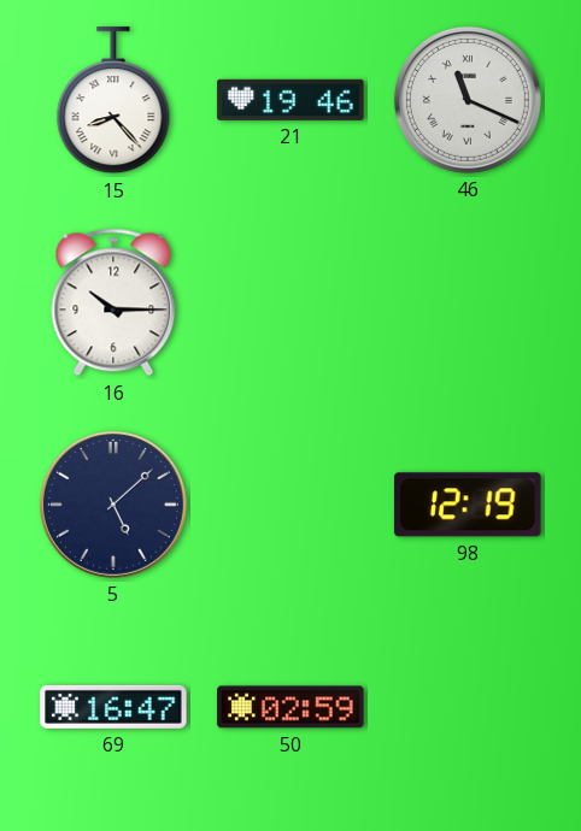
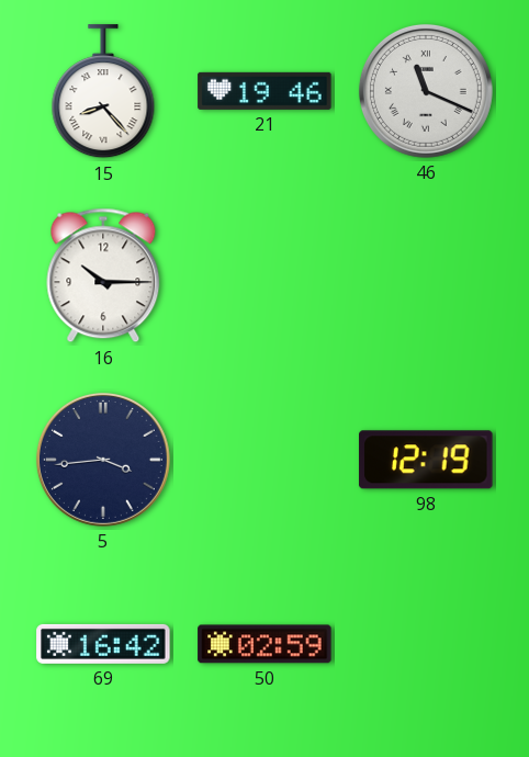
5: 5:08 -> 3:44
69: 16:47 -> 16:42
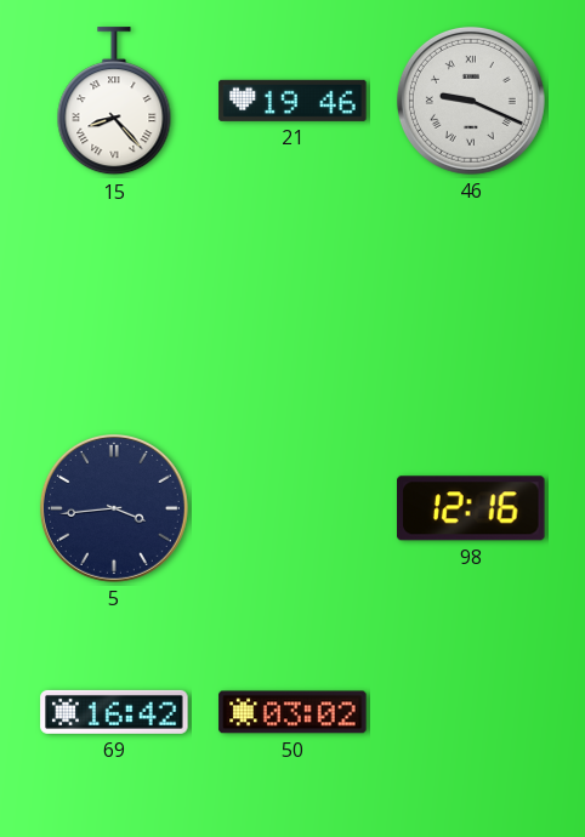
46: 11:19 -> 9:19
16: 10:15 -> none
98: 12:19 -> 12:16
50: 02:59 -> 03:02
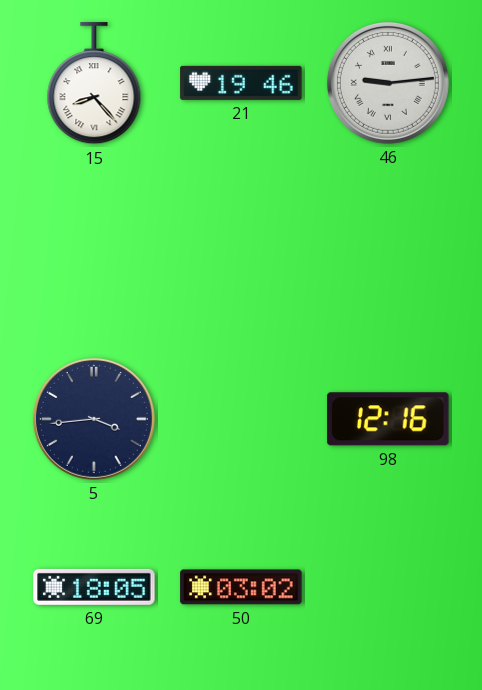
46: 9:19 -> 9:14
69: 16:42 -> 18:05
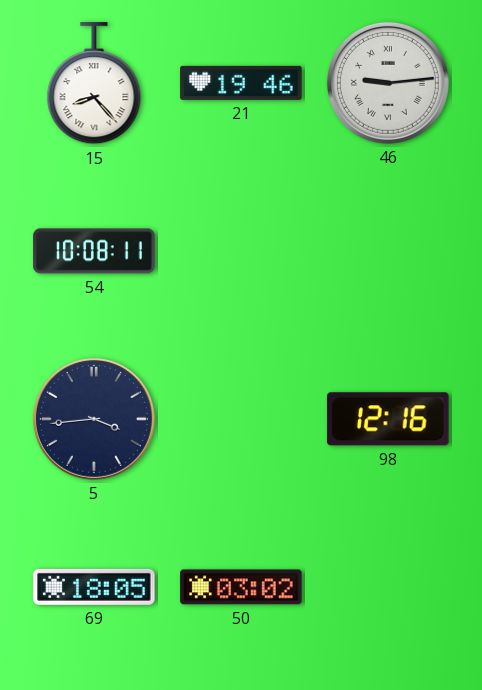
54: none -> 10:08
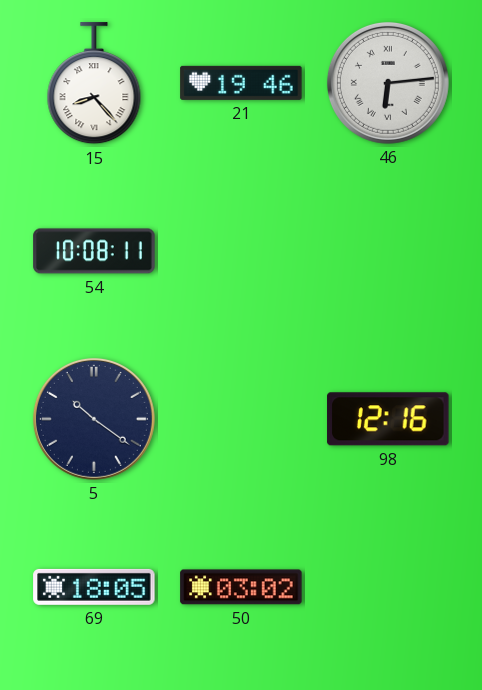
46: 9:14 -> 6:14
5: 3:44 -> 10:21
